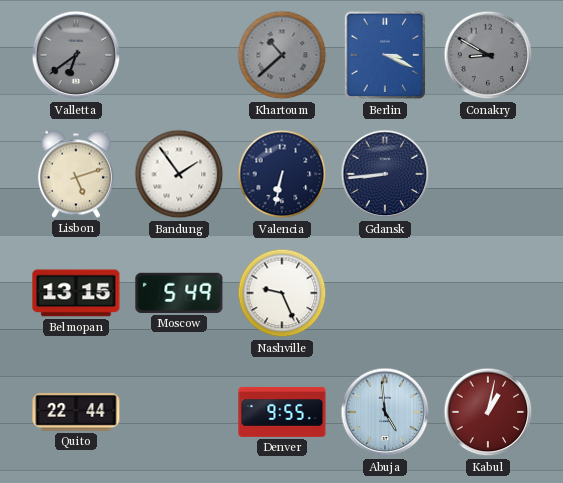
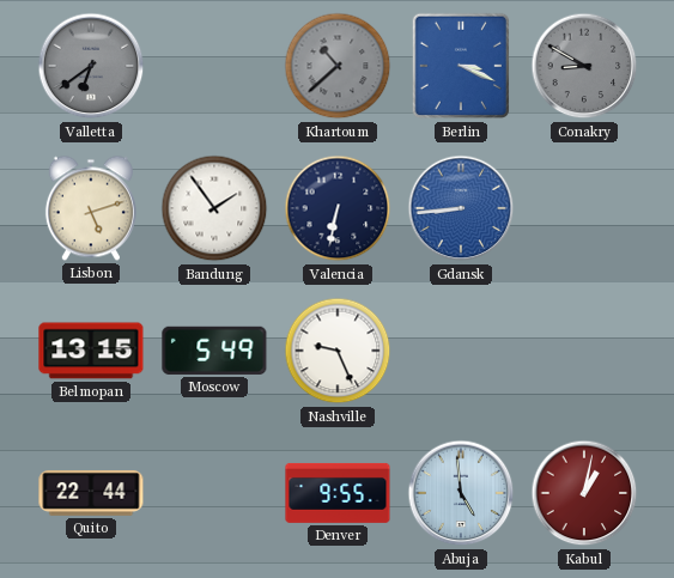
Gdansk dial: navy -> blue
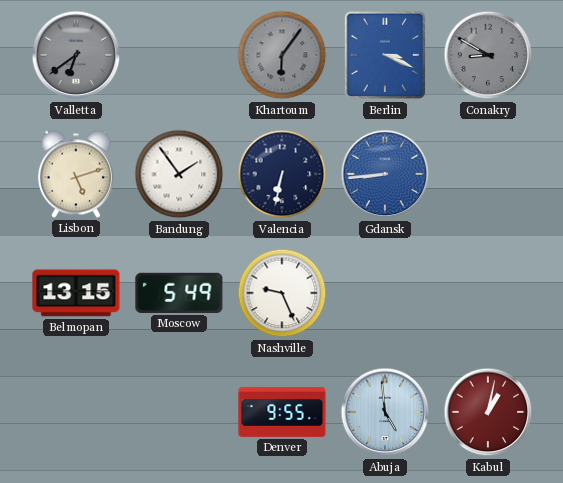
Khartoum: 10:38 -> 6:06
Quito: 22:44 -> none
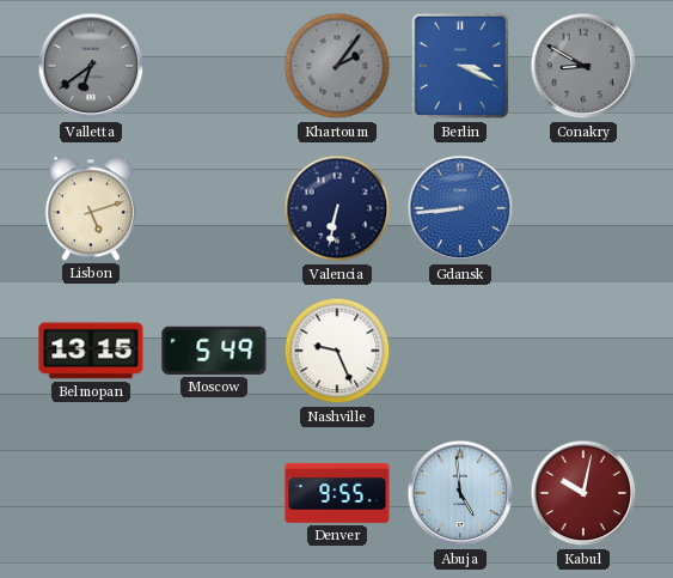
Khartoum: 6:06 -> 2:06
Bandung: 1:54 -> none
Kabul: 1:02 -> 10:02
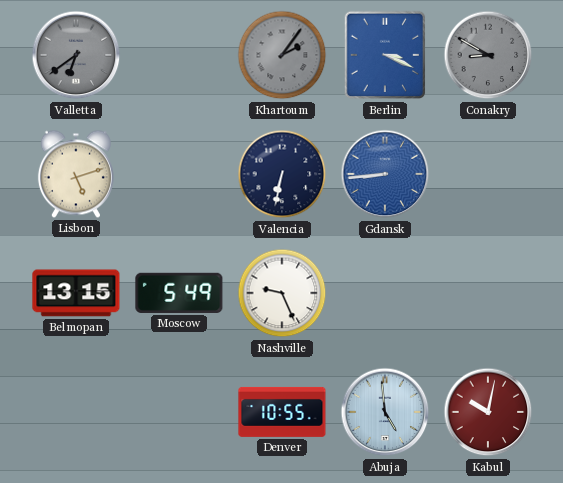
Denver: 9:55 -> 10:55
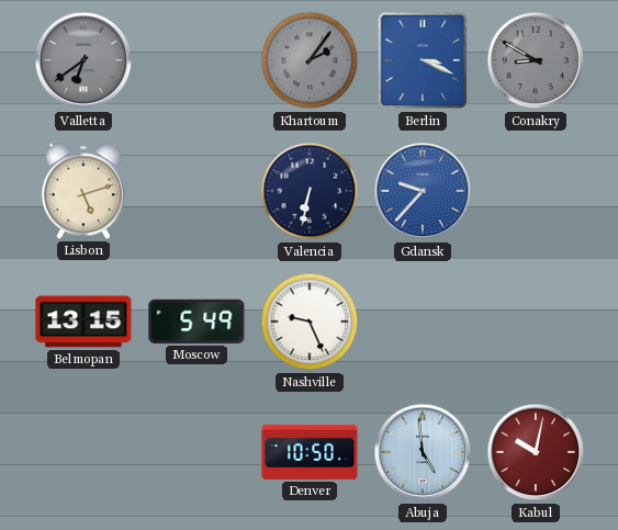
Gdansk: 8:44 -> 9:37
Denver: 10:55 -> 10:50
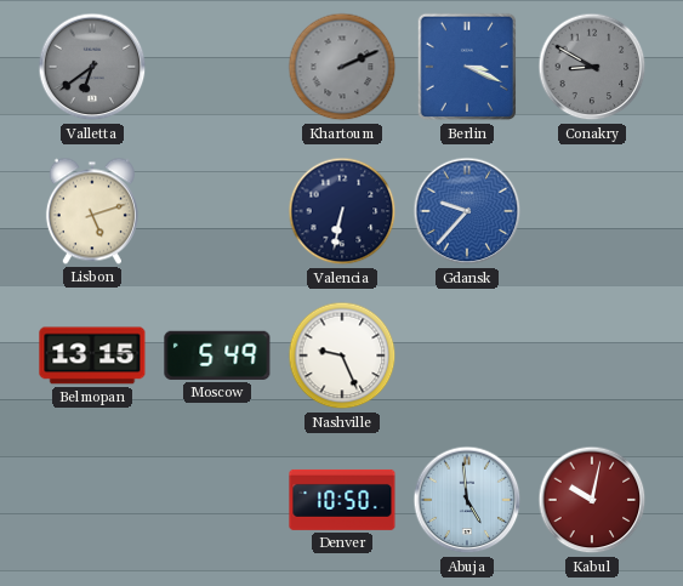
Khartoum: 2:06 -> 2:11
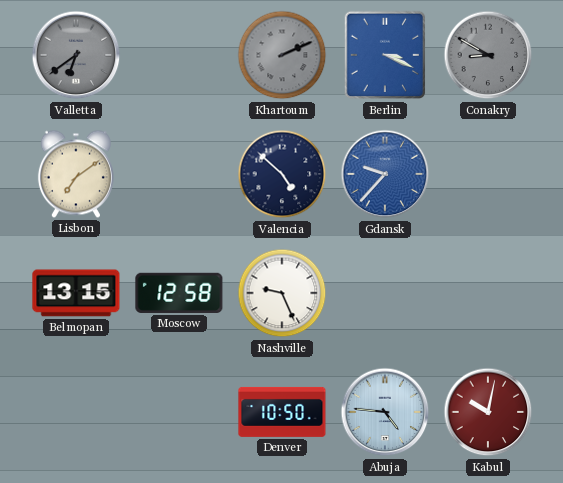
Lisbon: 5:12 -> 7:09
Valencia: 6:32 -> 4:52
Moscow: 5:49 -> 12:58
Abuja: 4:59 -> 4:46
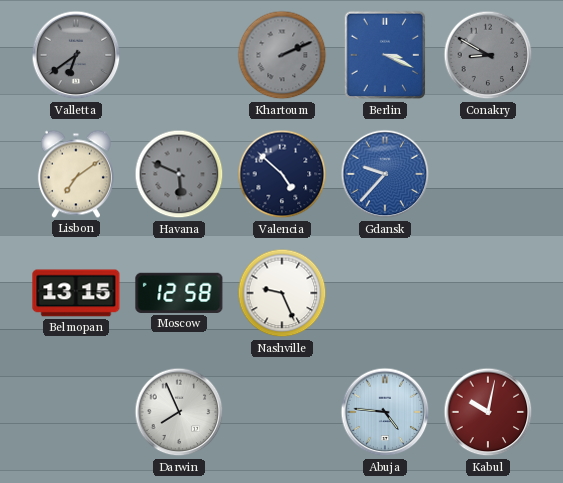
Havana: none -> 5:49
Darwin: none -> 7:56
Denver: 10:50 -> none
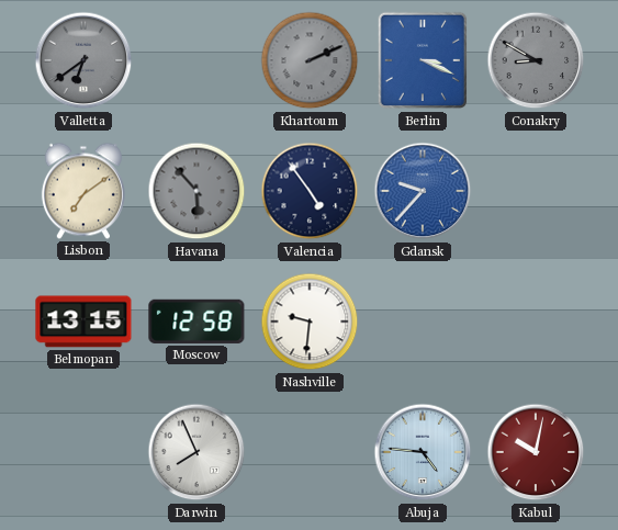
Havana: 5:49 -> 5:53
Valencia: 4:52 -> 4:54
Nashville: 9:26 -> 9:31
